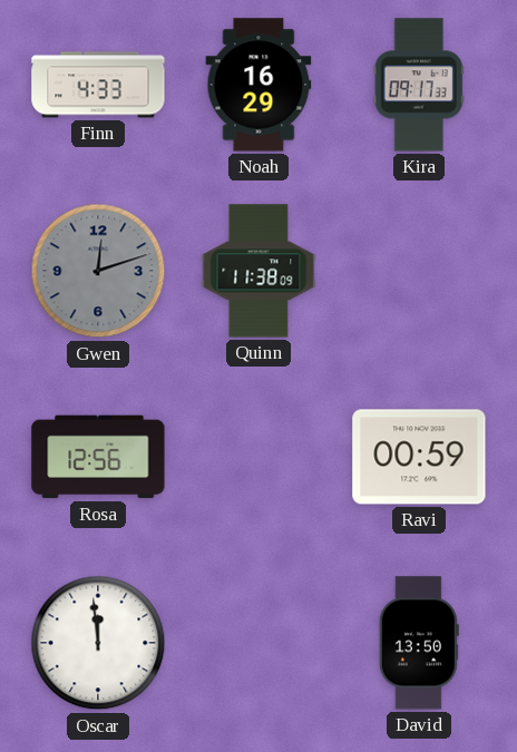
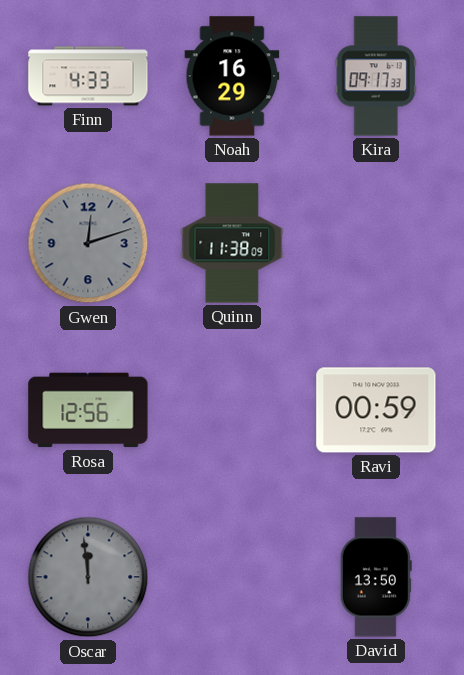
Oscar dial: white -> grey
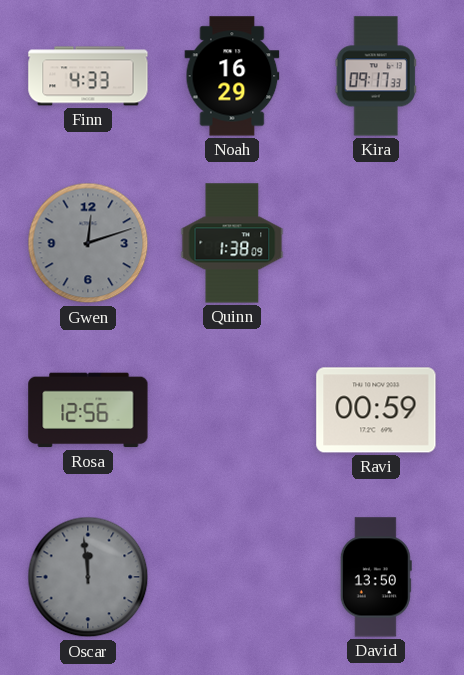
Quinn: 11:38 -> 1:38
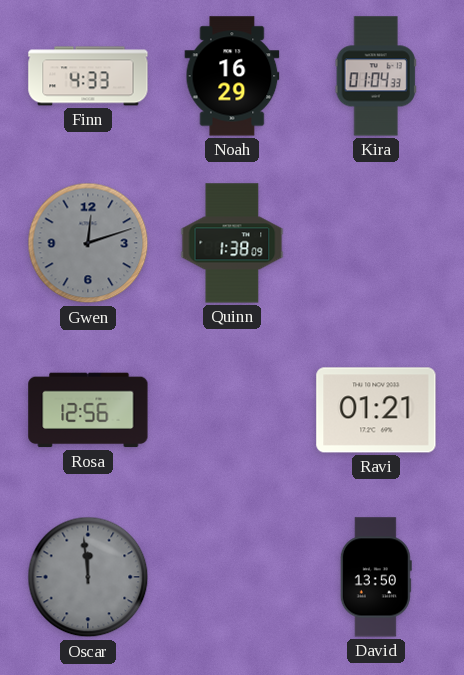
Kira: 09:17 -> 01:04
Ravi: 00:59 -> 01:21
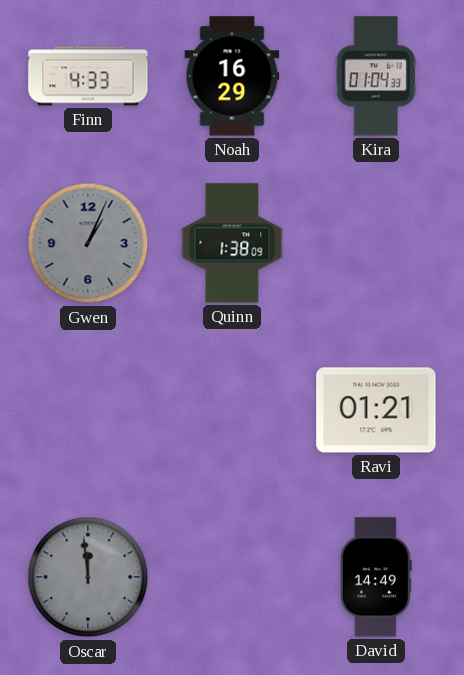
Gwen: 12:12 -> 1:04
Rosa: 12:56 -> none
David: 13:50 -> 14:49
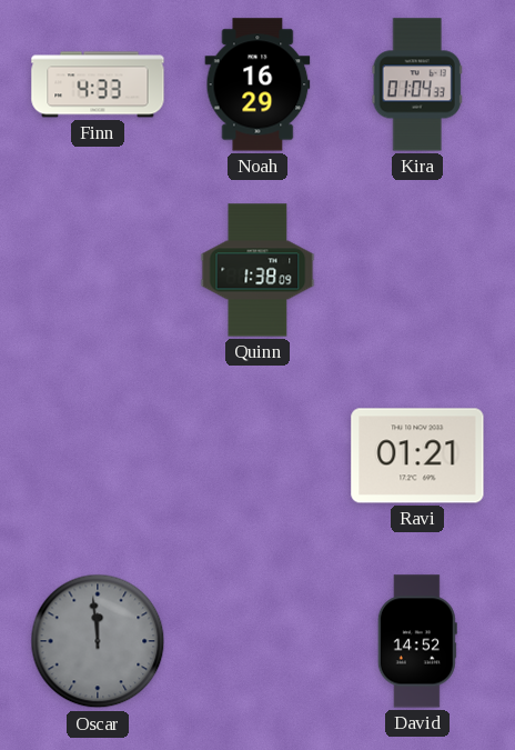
Gwen: 1:04 -> none
David: 14:49 -> 14:52
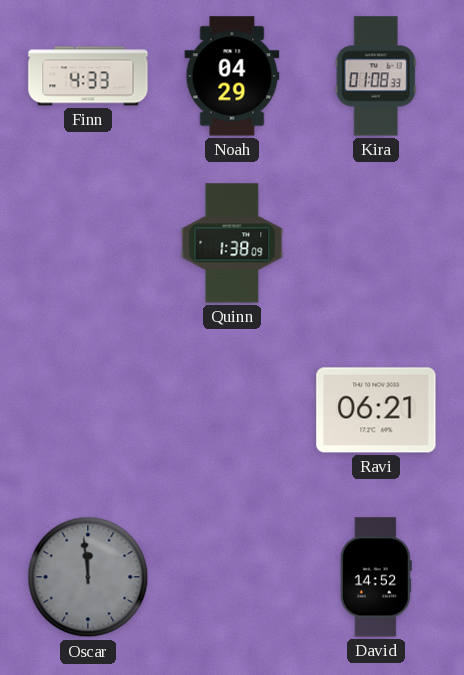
Noah: 16:29 -> 04:29
Kira: 01:04 -> 01:08
Ravi: 01:21 -> 06:21
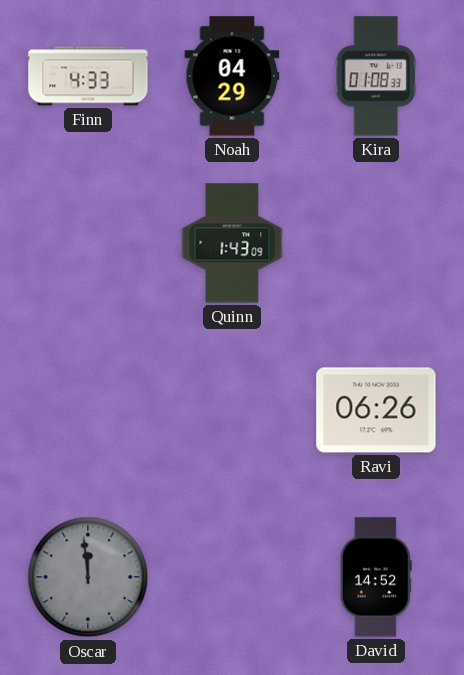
Quinn: 1:38 -> 1:43
Ravi: 06:21 -> 06:26
